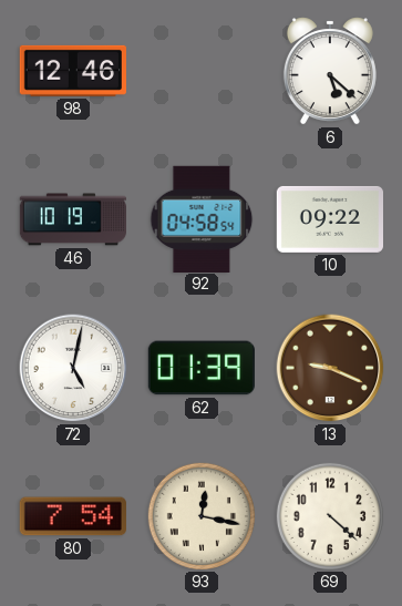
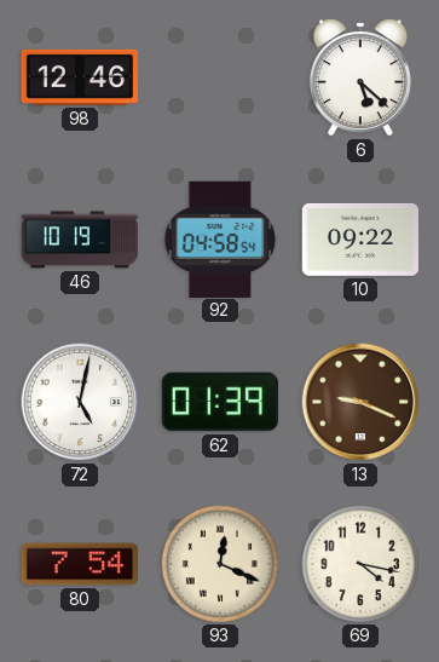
93: 12:17 -> 12:19
69: 4:22 -> 4:17
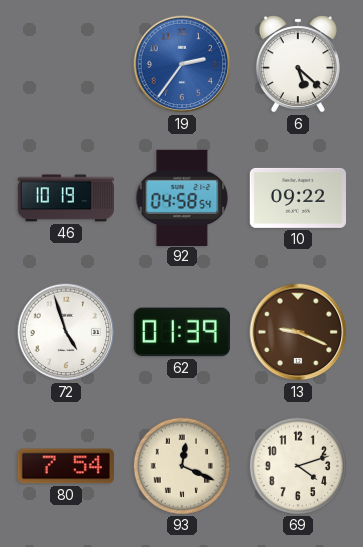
98: 12:46 -> none
19: none -> 2:36
72: 5:02 -> 4:57
69: 4:17 -> 4:12
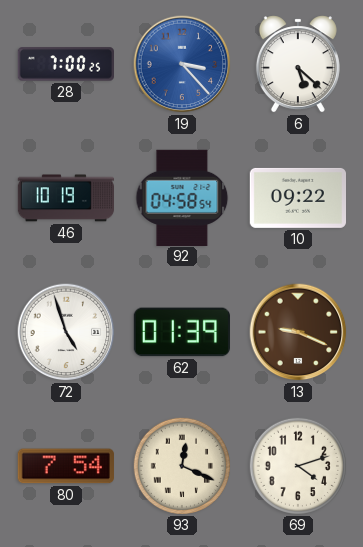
28: none -> 7:00
19: 2:36 -> 3:23
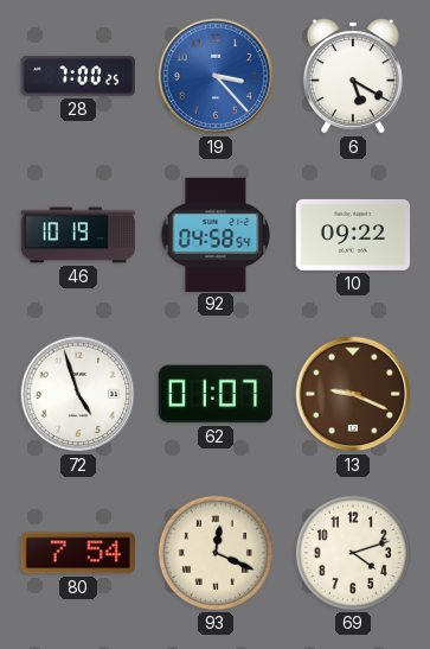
6: 5:22 -> 5:20
62: 01:39 -> 01:07
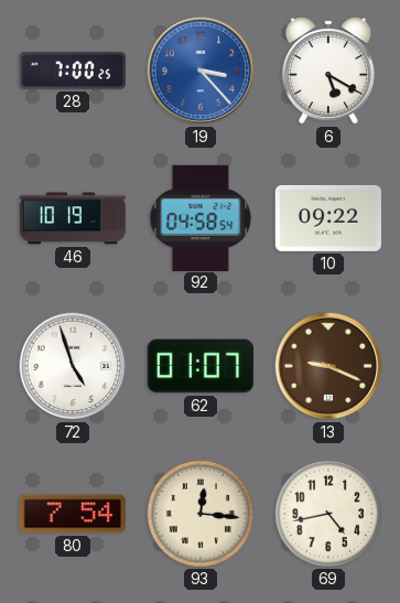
93: 12:19 -> 12:16
69: 4:12 -> 4:43
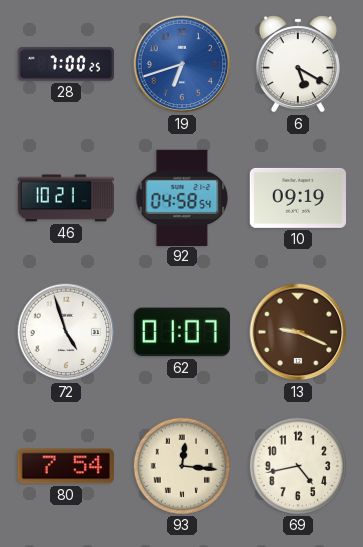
19: 3:23 -> 6:42
46: 10:19 -> 10:21
10: 09:22 -> 09:19
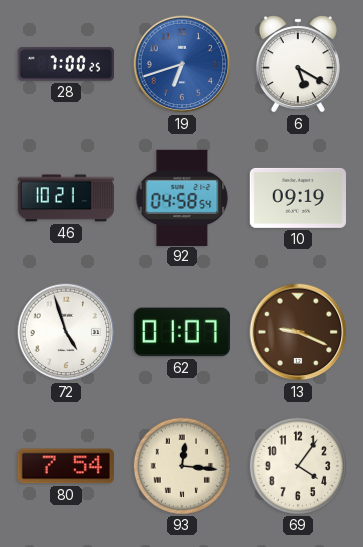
69: 4:43 -> 4:06
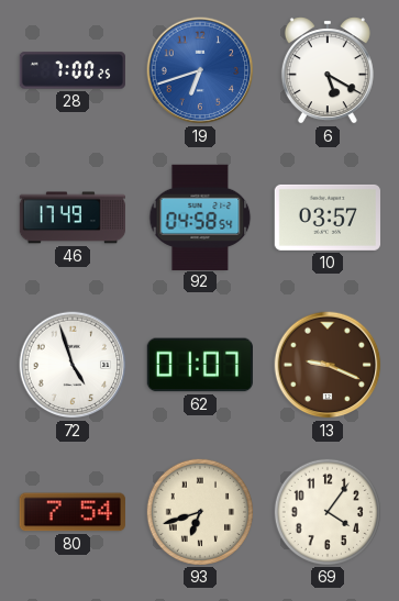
46: 10:21 -> 17:49
10: 09:19 -> 03:57
93: 12:16 -> 6:42
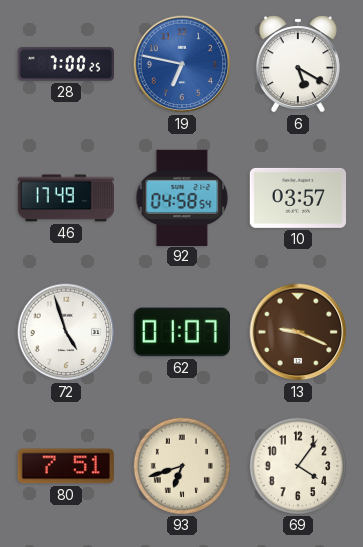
19: 6:42 -> 6:47
80: 7:54 -> 7:51
